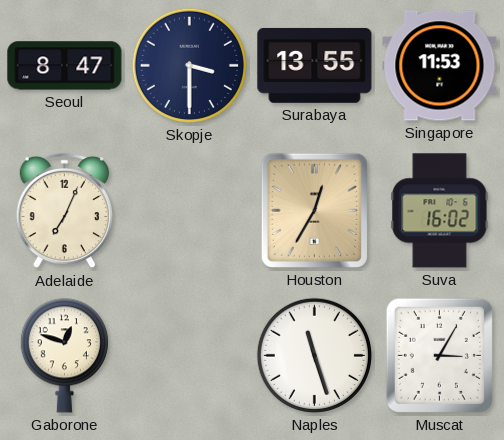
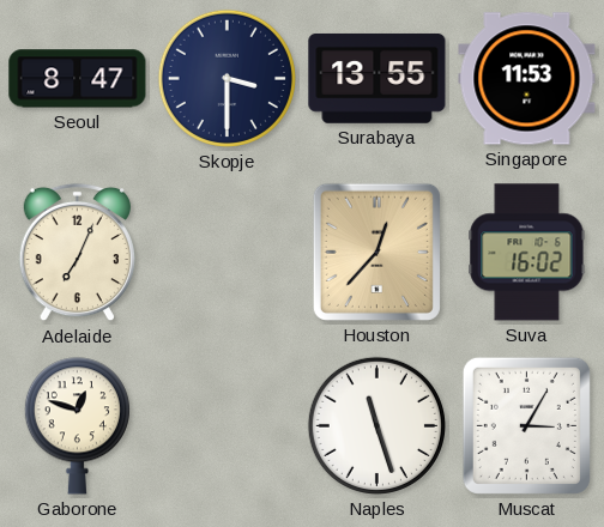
Houston: 12:35 -> 12:37
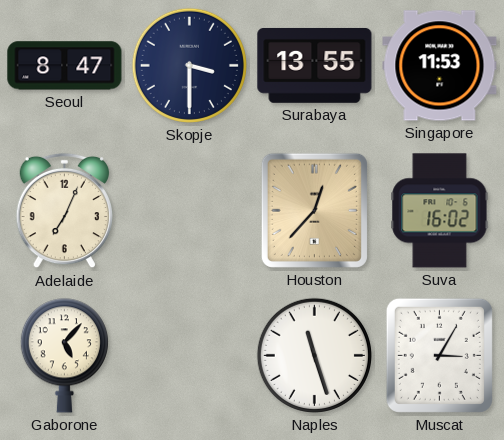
Gaborone: 12:48 -> 5:07
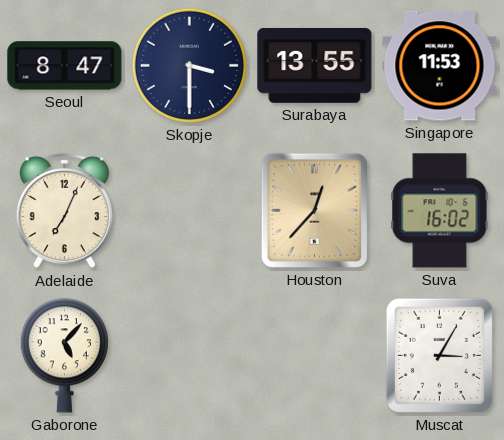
Naples: 11:27 -> none
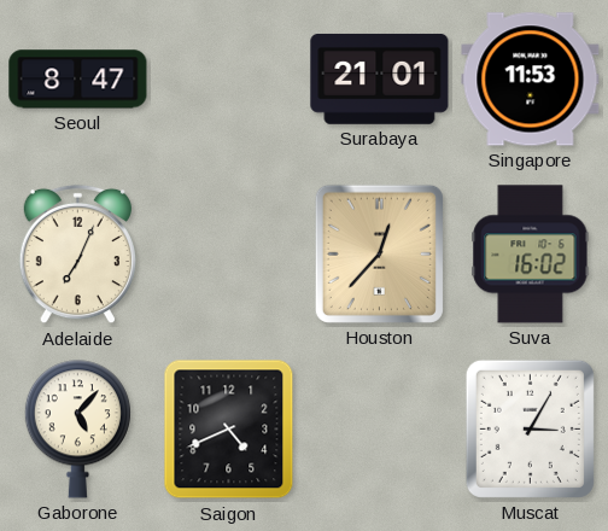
Skopje: 3:30 -> none
Surabaya: 13:55 -> 21:01
Saigon: none -> 4:41
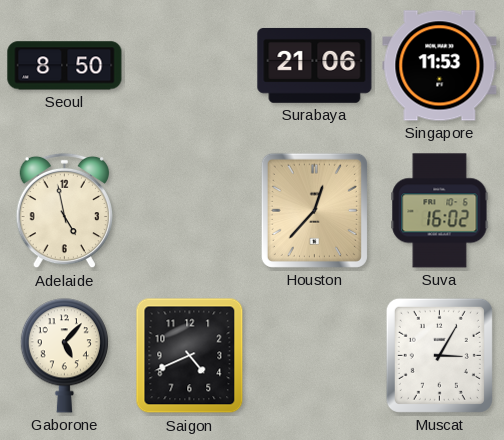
Seoul: 8:47 -> 8:50
Surabaya: 21:01 -> 21:06
Adelaide: 7:04 -> 4:58
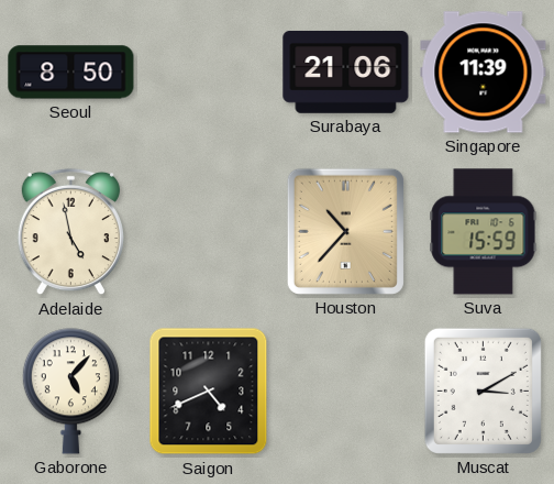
Singapore: 11:53 -> 11:39
Houston: 12:37 -> 10:37
Suva: 16:02 -> 15:59
Muscat: 3:05 -> 3:10
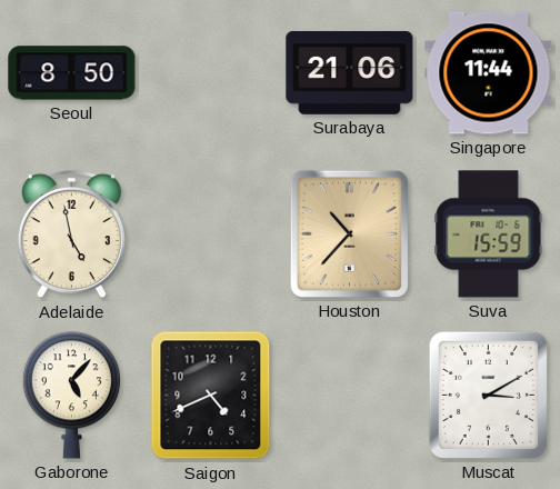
Singapore: 11:39 -> 11:44
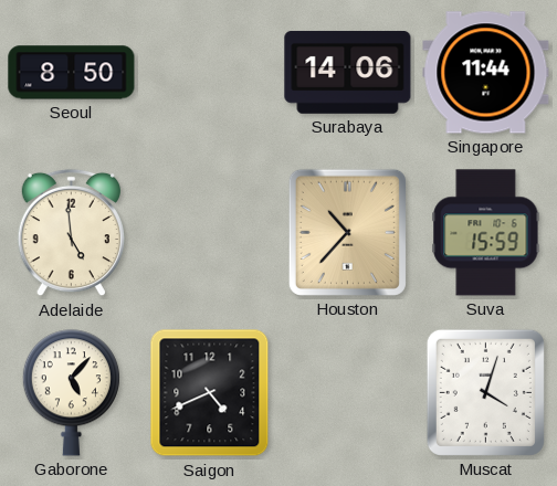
Surabaya: 21:06 -> 14:06
Adelaide: 4:58 -> 4:59
Muscat: 3:10 -> 4:03
